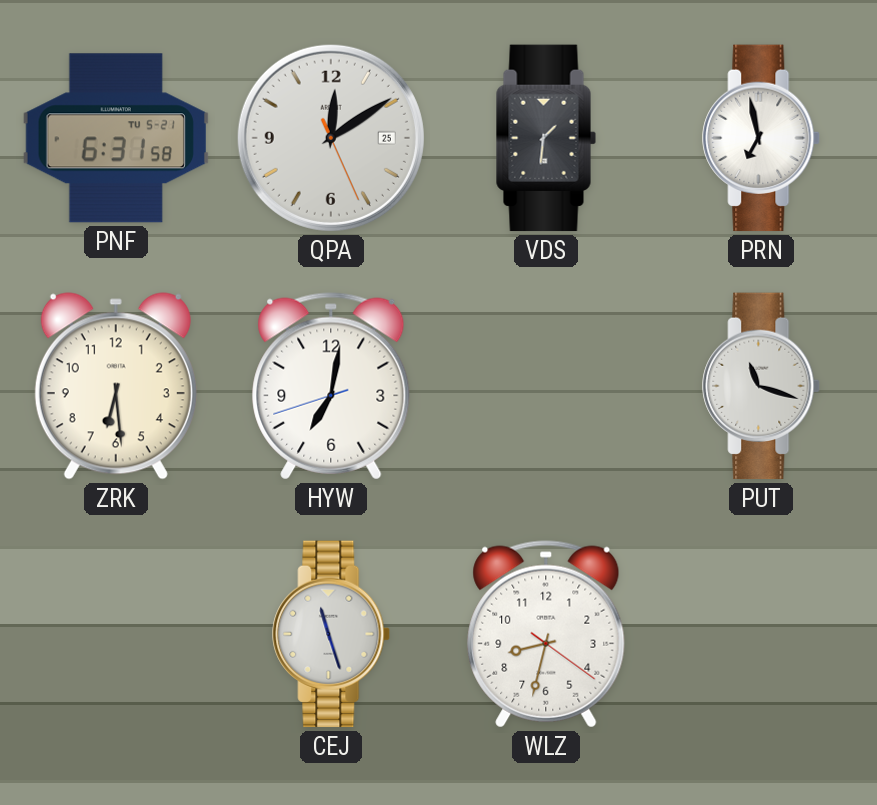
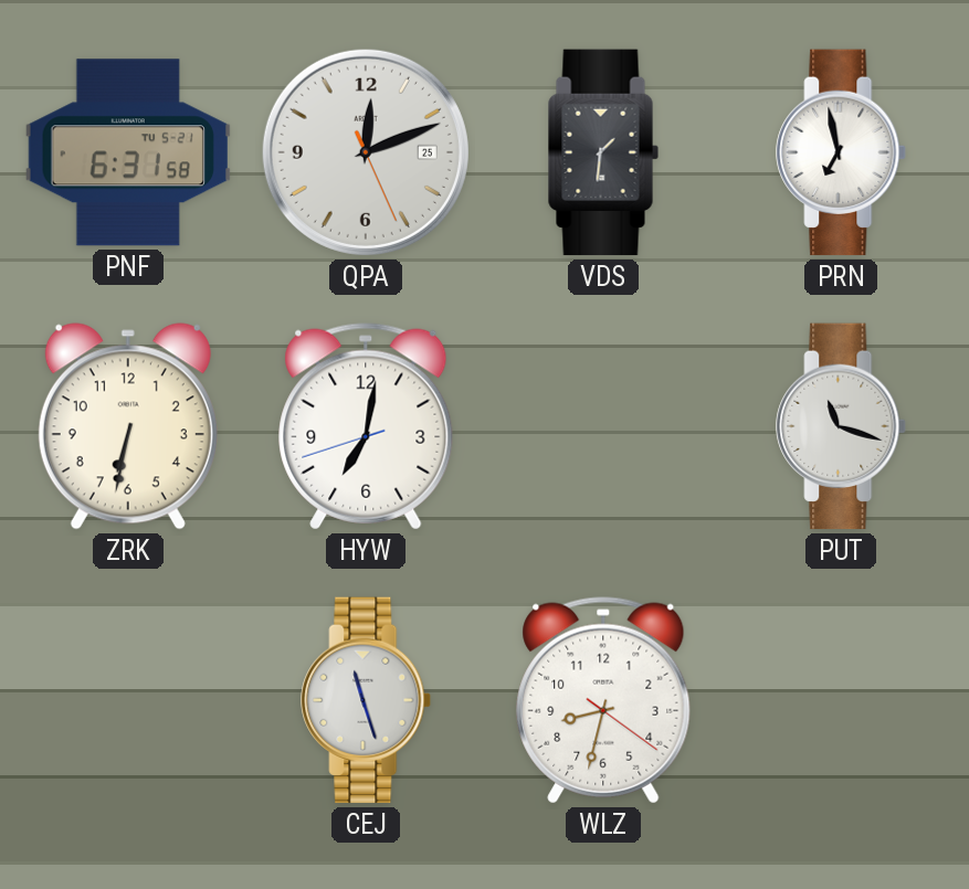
QPA: 12:09 -> 12:11
ZRK: 6:29 -> 6:32
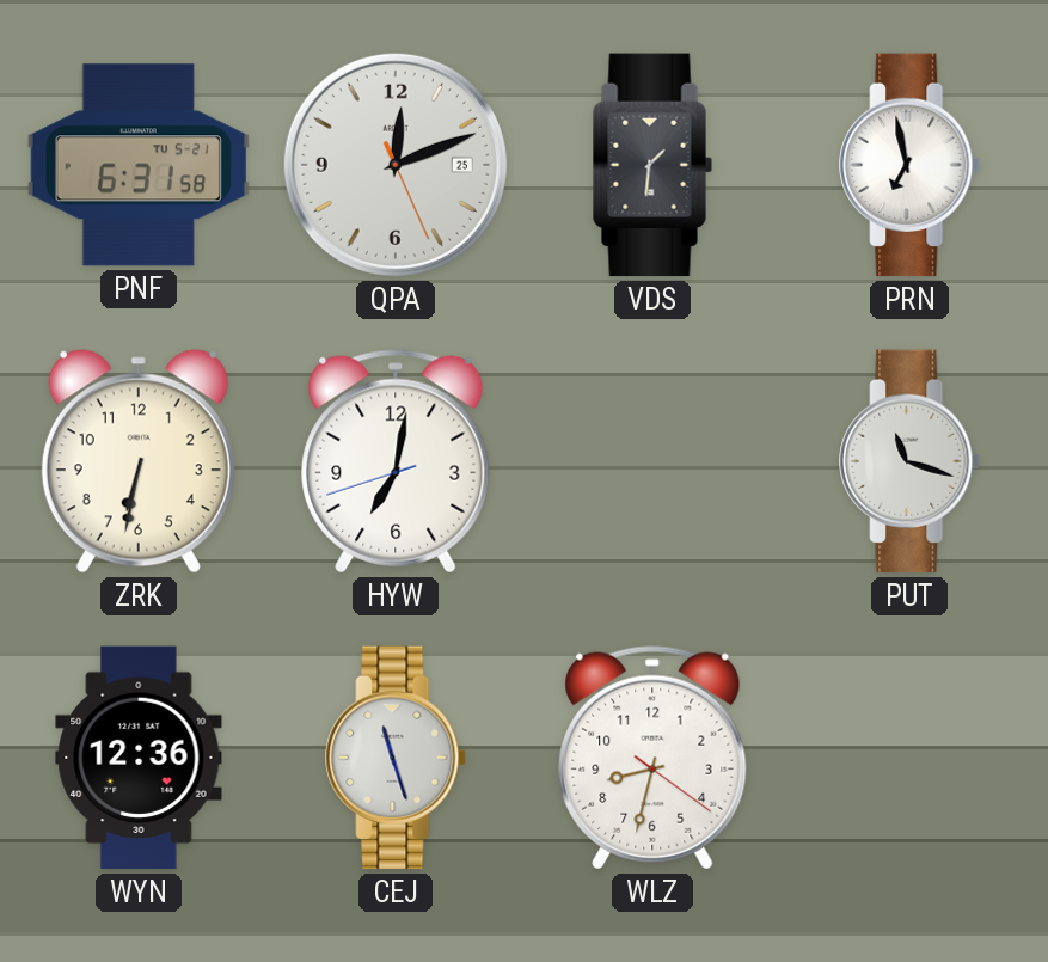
WYN: none -> 12:36
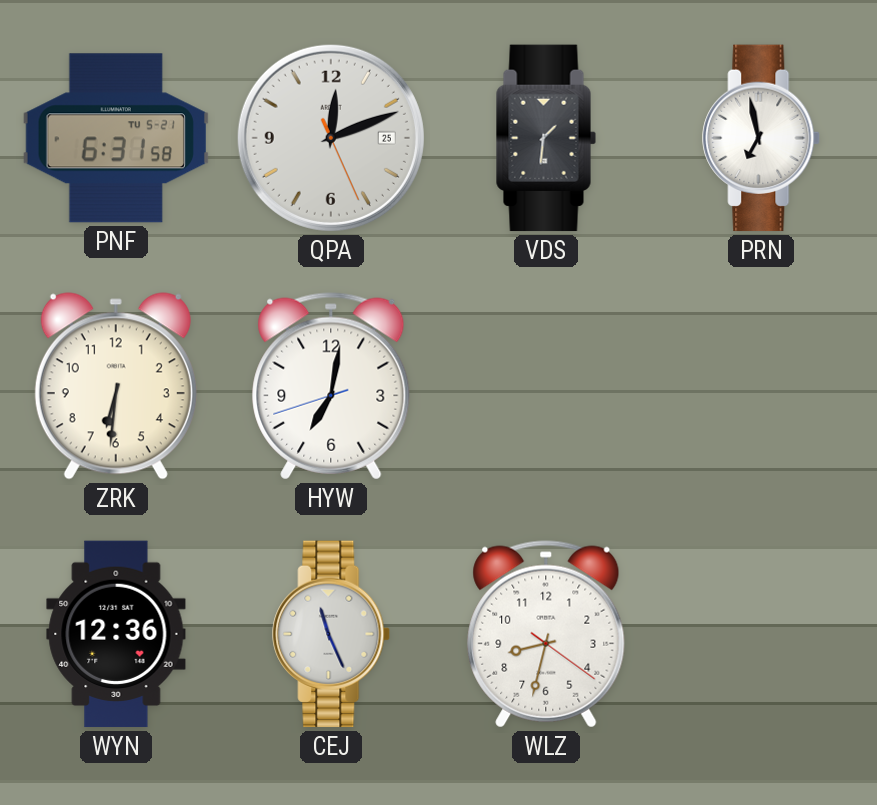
ZRK: 6:32 -> 6:31
PUT: 11:18 -> none
CEJ: 11:27 -> 11:26
